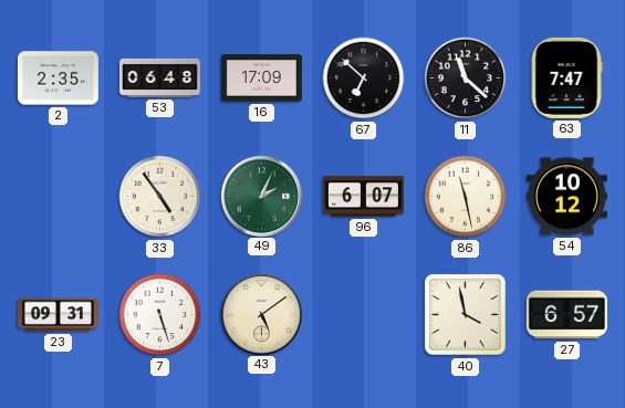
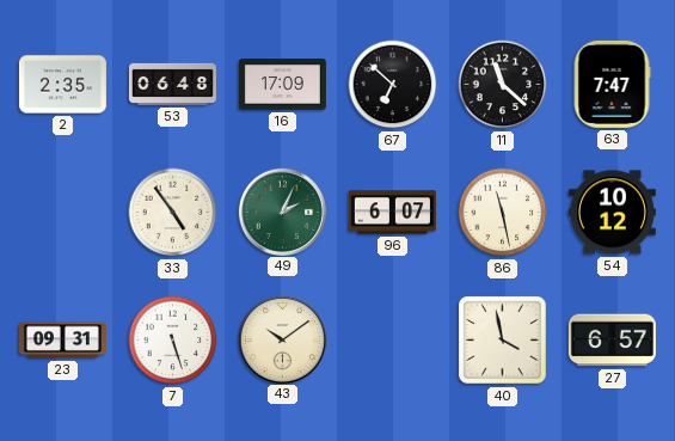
43: 5:09 -> 10:09
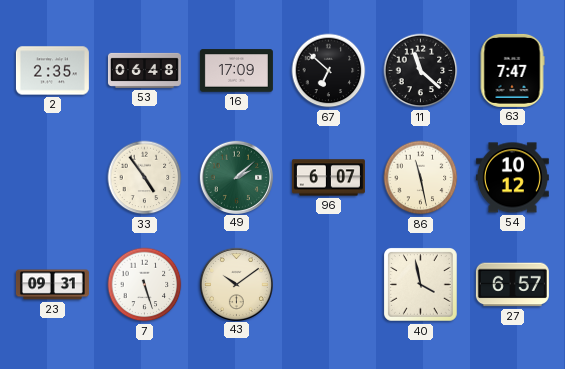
49: 2:04 -> 2:08
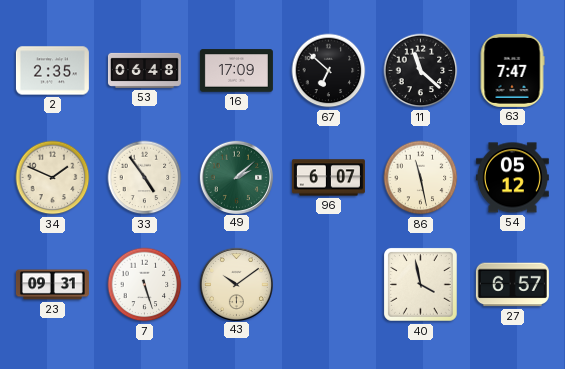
34: none -> 1:49
54: 10:12 -> 05:12
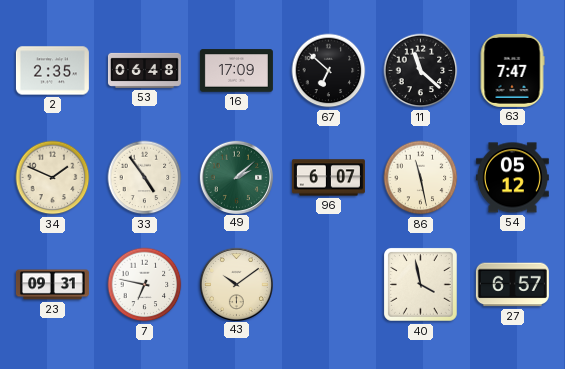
7: 5:27 -> 6:47
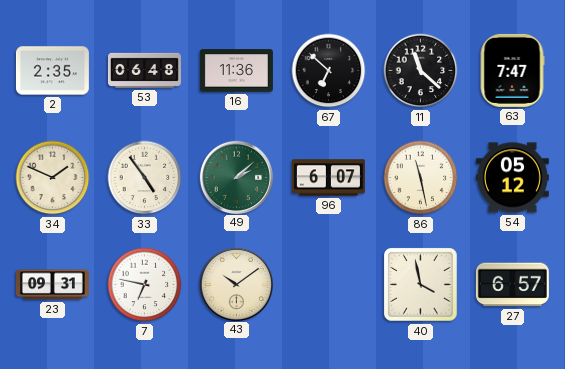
16: 17:09 -> 11:36
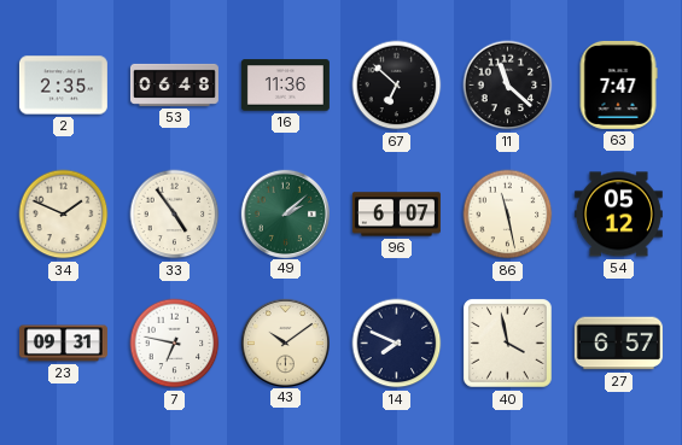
14: none -> 7:49
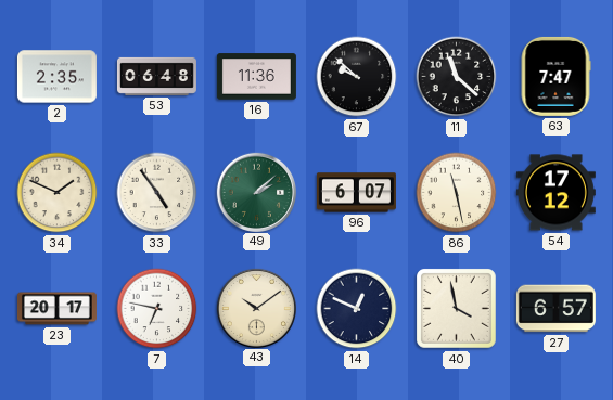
67: 6:52 -> 9:52
54: 05:12 -> 17:12
23: 09:31 -> 20:17
14: 7:49 -> 12:49
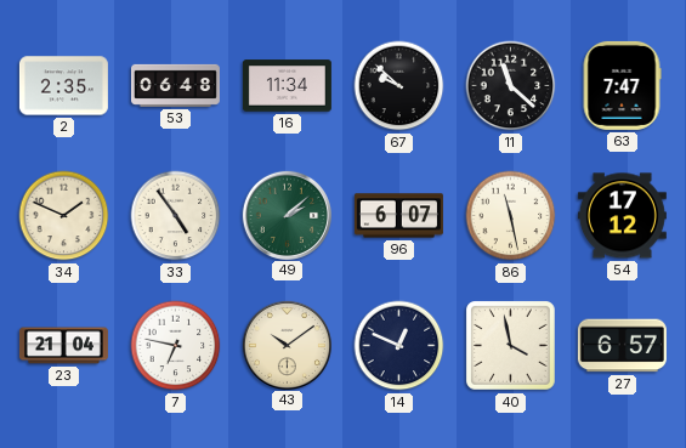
16: 11:36 -> 11:34
23: 20:17 -> 21:04
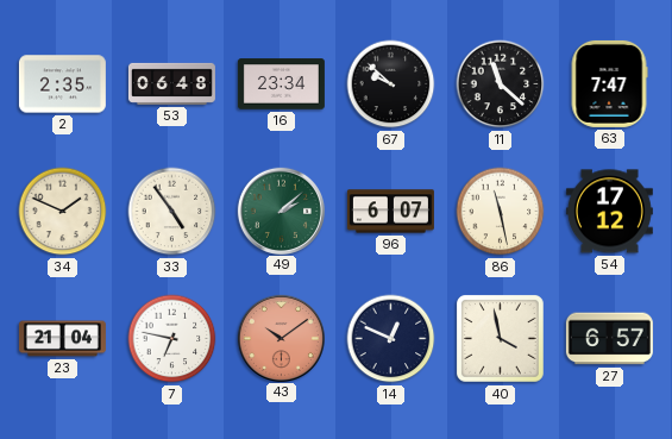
16: 11:34 -> 23:34
43 dial: cream -> salmon
